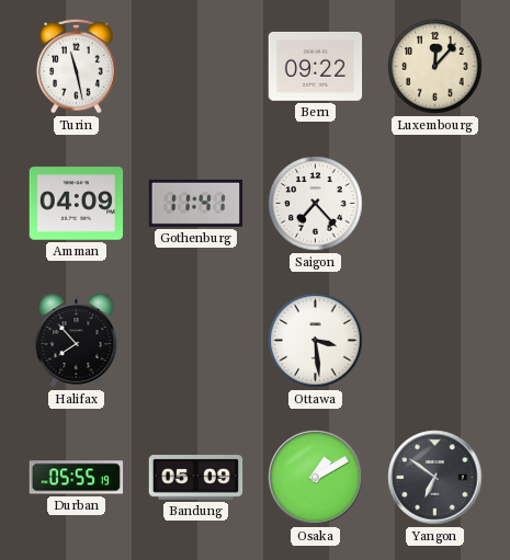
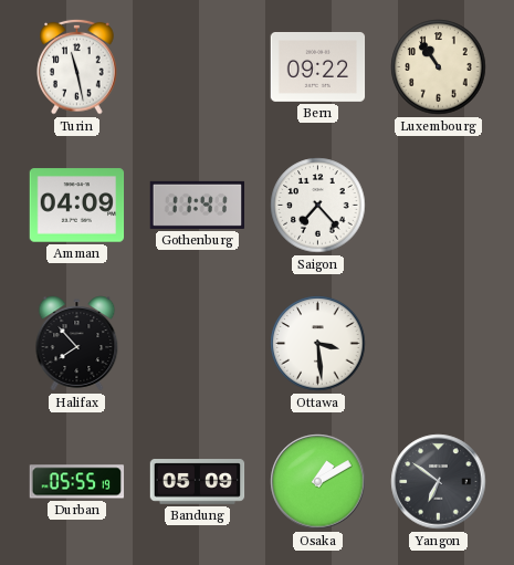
Luxembourg: 12:07 -> 10:54
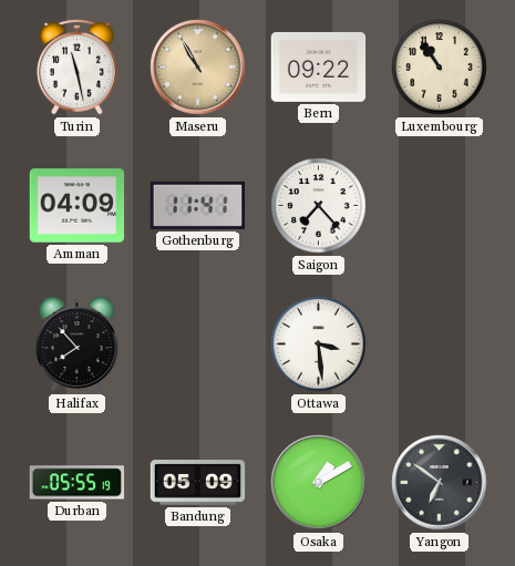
Maseru: none -> 10:55
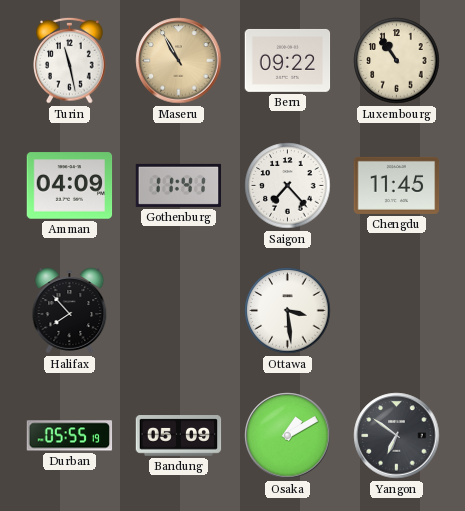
Chengdu: none -> 11:45
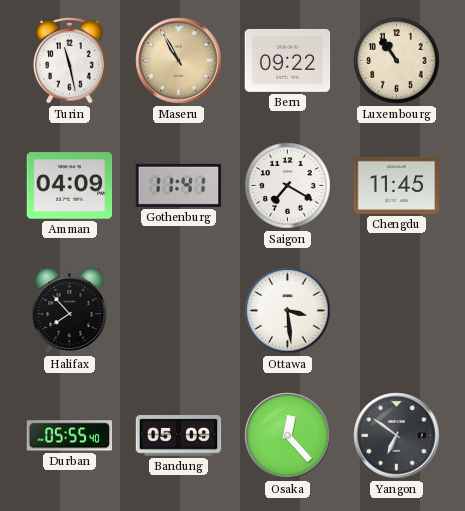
Saigon: 7:23 -> 7:20
Durban: 05:55:19 -> 05:55:40
Osaka: 1:10 -> 12:23
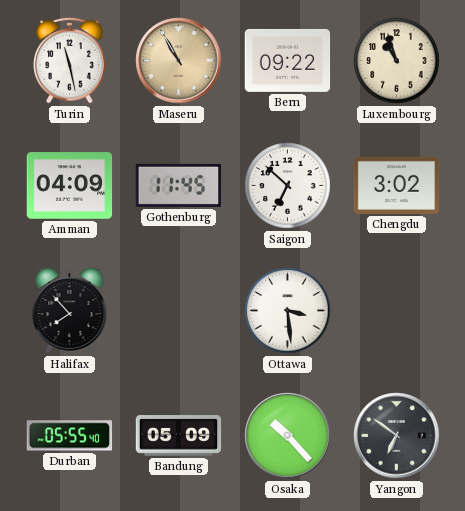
Luxembourg: 10:54 -> 10:57
Gothenburg: 11:41 -> 11:45
Saigon: 7:20 -> 6:52
Chengdu: 11:45 -> 3:02
Osaka: 12:23 -> 10:23
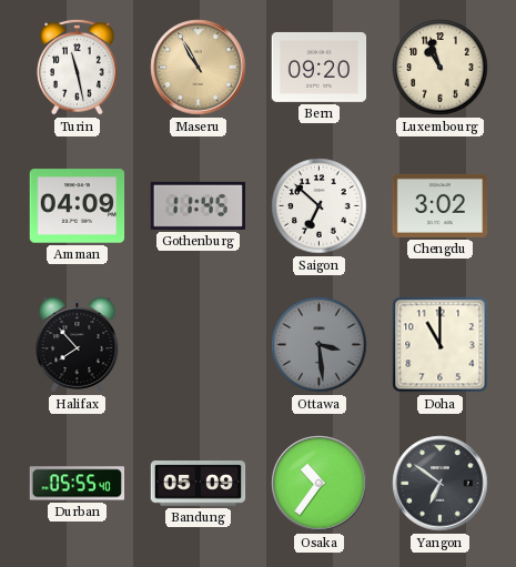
Bern: 09:22 -> 09:20
Ottawa dial: white -> grey
Doha: none -> 11:00
Osaka: 10:23 -> 10:36
